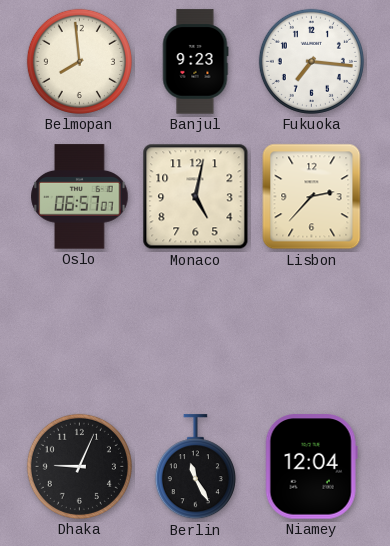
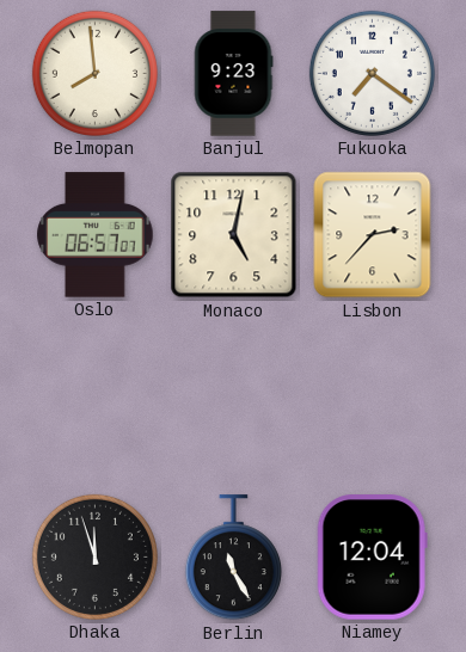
Fukuoka: 7:16 -> 7:21
Dhaka: 9:04 -> 11:57
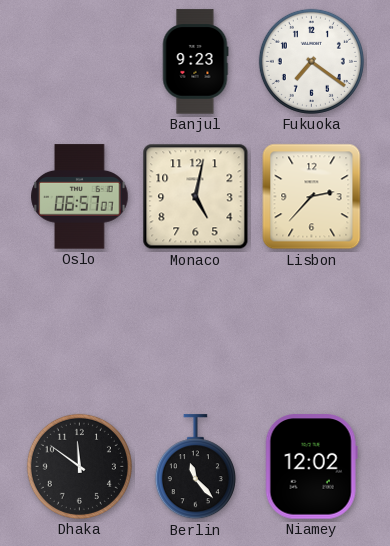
Belmopan: 7:59 -> none
Dhaka: 11:57 -> 11:51
Berlin: 11:25 -> 11:23
Niamey: 12:04 -> 12:02
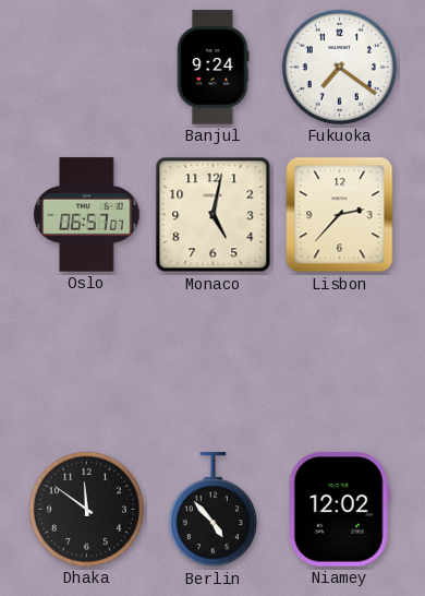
Banjul: 9:23 -> 9:24
Berlin: 11:23 -> 4:53
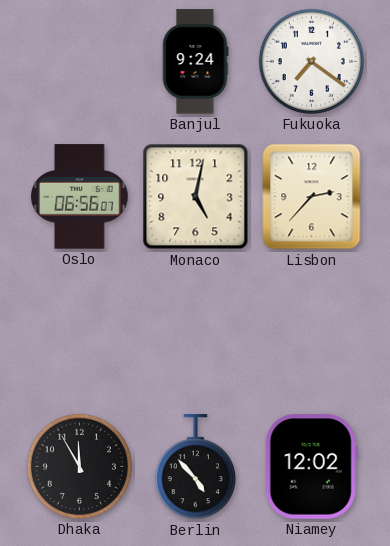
Oslo: 06:57 -> 06:56
Dhaka: 11:51 -> 11:55
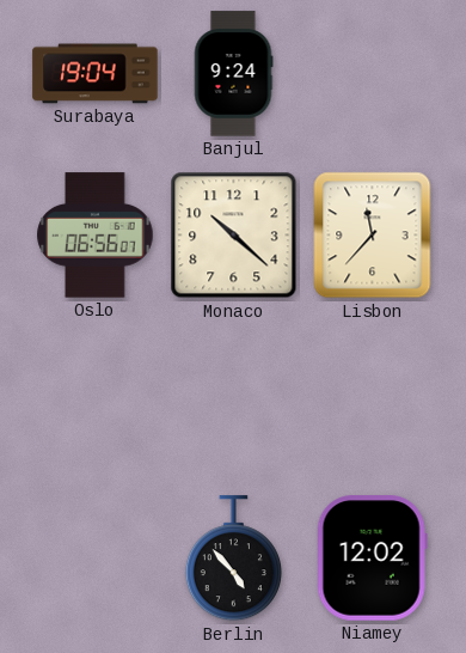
Surabaya: none -> 19:04
Fukuoka: 7:21 -> none
Monaco: 5:02 -> 10:22
Lisbon: 2:37 -> 11:37
Dhaka: 11:55 -> none
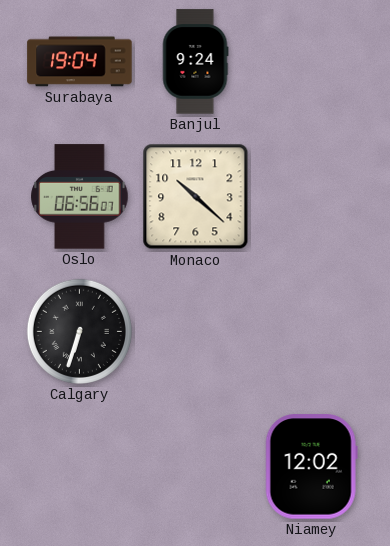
Lisbon: 11:37 -> none
Calgary: none -> 6:33
Berlin: 4:53 -> none
